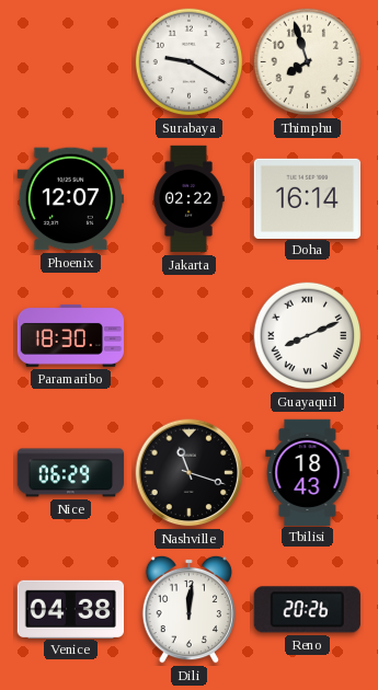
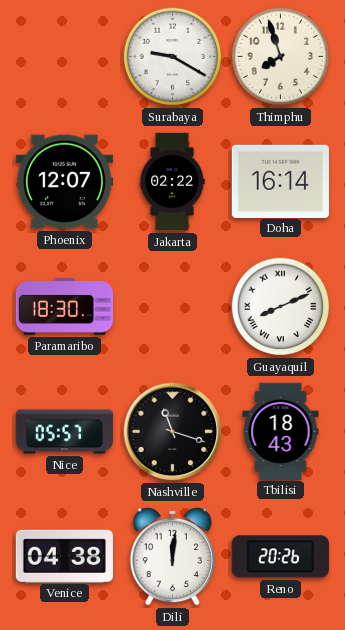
Nice: 06:29 -> 05:57
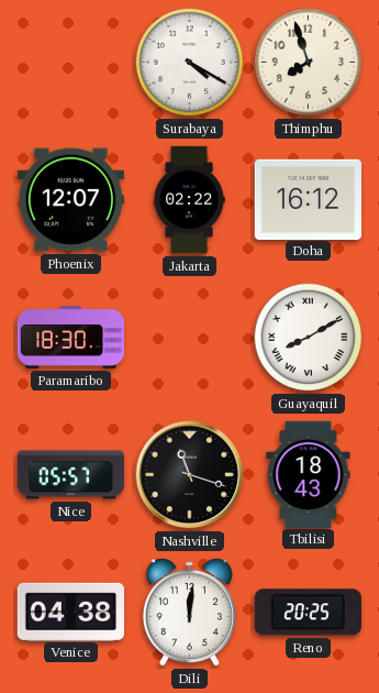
Surabaya: 9:20 -> 4:20
Doha: 16:14 -> 16:12
Guayaquil: 8:11 -> 8:10
Reno: 20:26 -> 20:25
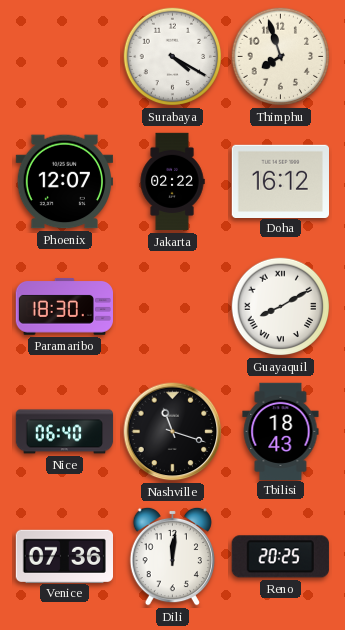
Nice: 05:57 -> 06:40
Venice: 04:38 -> 07:36
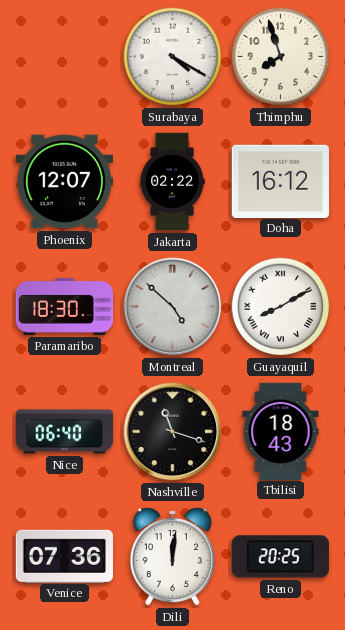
Montreal: none -> 4:52
